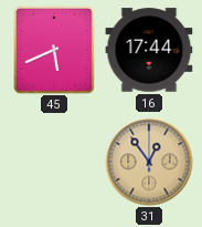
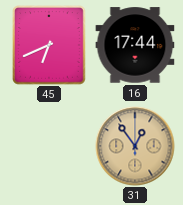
45: 5:41 -> 6:41
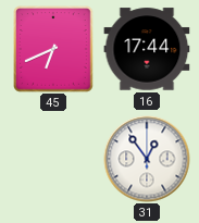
31 dial: champagne -> white
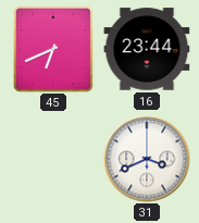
16: 17:44 -> 23:44
31: 12:54 -> 3:41
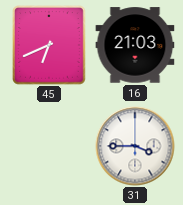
16: 23:44 -> 21:03
31: 3:41 -> 3:45
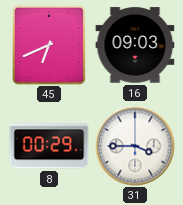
16: 21:03 -> 09:03
8: none -> 00:29
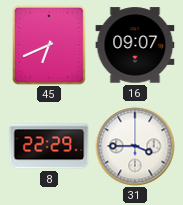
16: 09:03 -> 09:07
8: 00:29 -> 22:29
